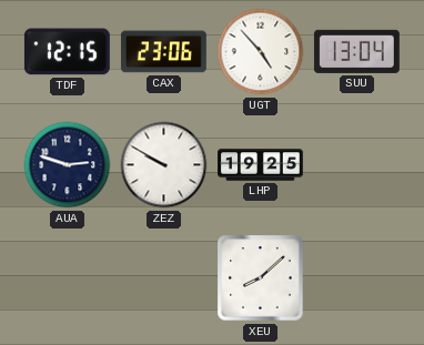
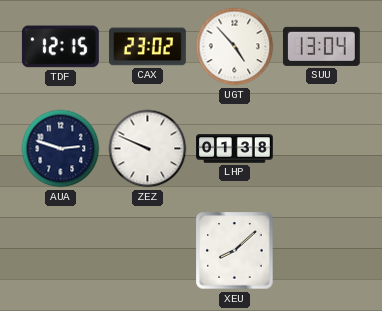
CAX: 23:06 -> 23:02
ZEZ: 9:50 -> 9:49
LHP: 19:25 -> 01:38
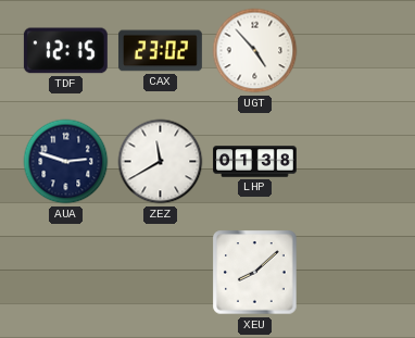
SUU: 13:04 -> none
ZEZ: 9:49 -> 11:40
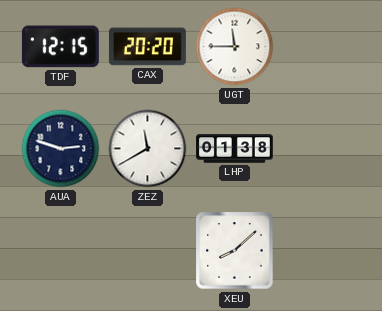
CAX: 23:02 -> 20:20
UGT: 4:53 -> 11:45
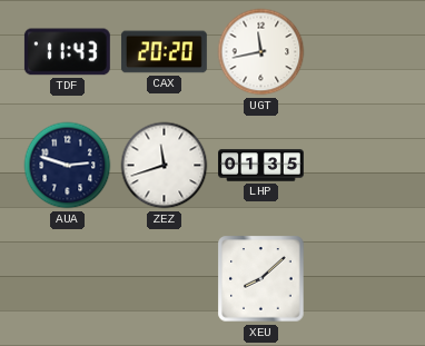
TDF: 12:15 -> 11:43
UGT: 11:45 -> 11:43
ZEZ: 11:40 -> 11:42
LHP: 01:38 -> 01:35
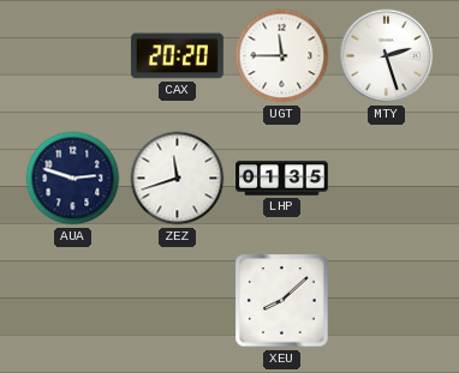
TDF: 11:43 -> none
UGT: 11:43 -> 11:45
MTY: none -> 2:27
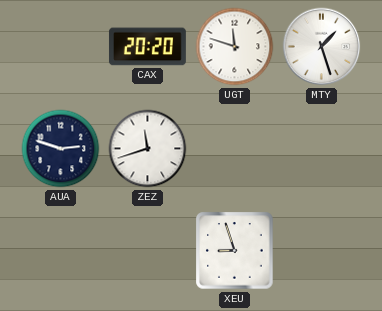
UGT: 11:45 -> 11:48
MTY: 2:27 -> 1:27
LHP: 01:35 -> none
XEU: 8:08 -> 8:57
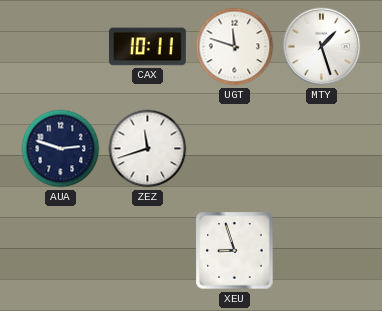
CAX: 20:20 -> 10:11
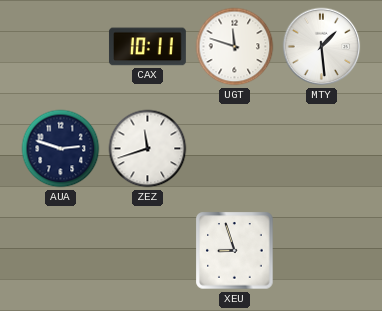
MTY: 1:27 -> 1:29
